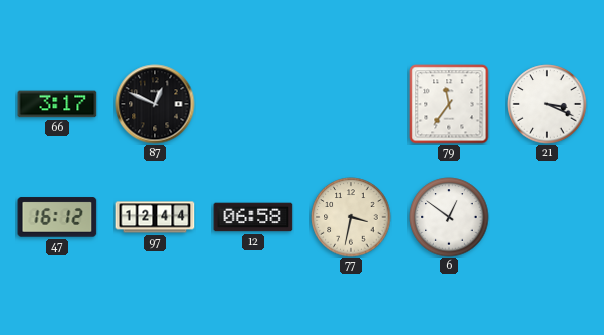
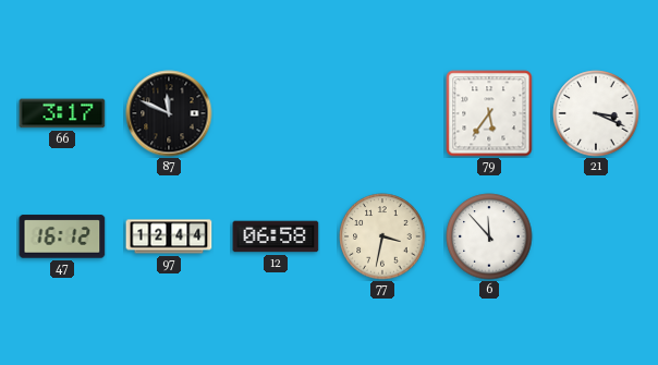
87: 12:49 -> 11:49
79: 11:36 -> 5:36
6: 12:51 -> 11:53
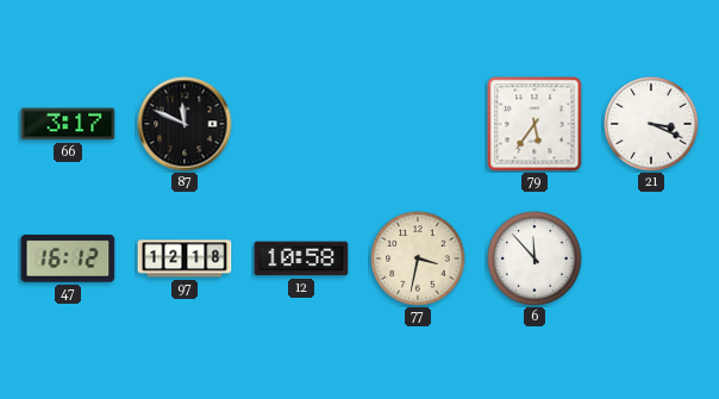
97: 12:44 -> 12:18
12: 06:58 -> 10:58
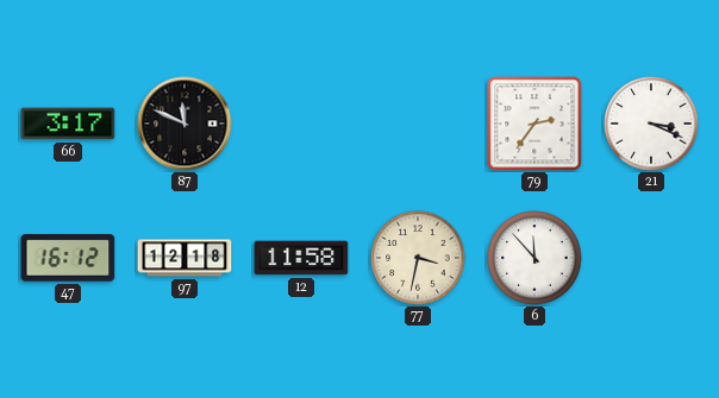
79: 5:36 -> 2:36
12: 10:58 -> 11:58
